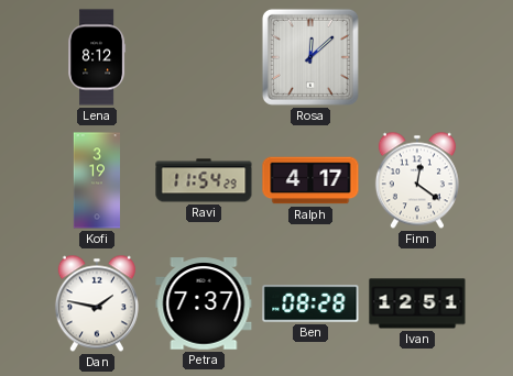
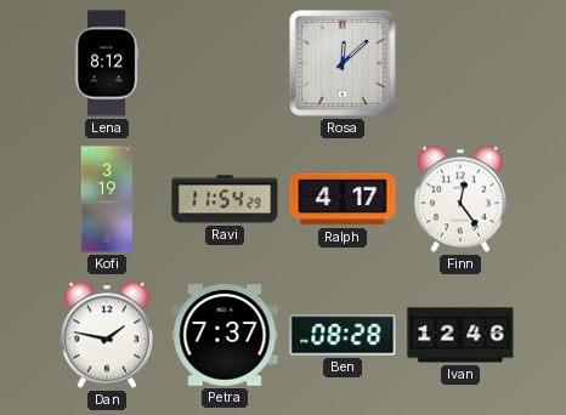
Finn: 12:21 -> 12:24
Ivan: 12:51 -> 12:46
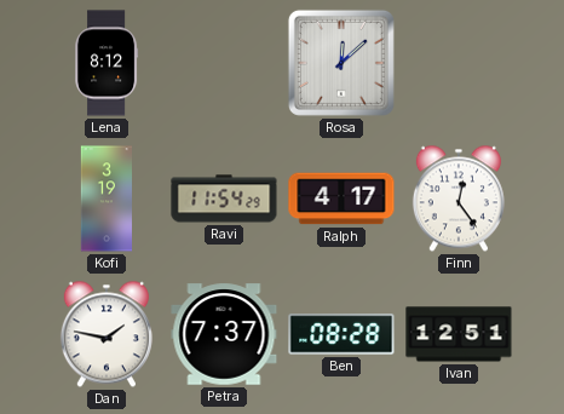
Ivan: 12:46 -> 12:51
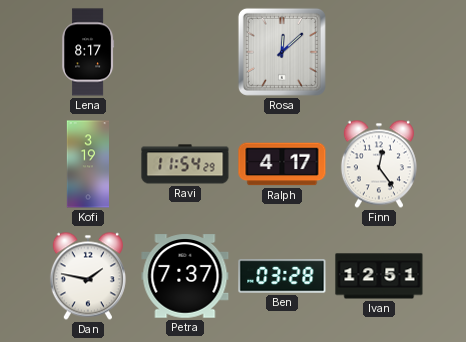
Lena: 8:12 -> 8:17
Ben: 08:28 -> 03:28
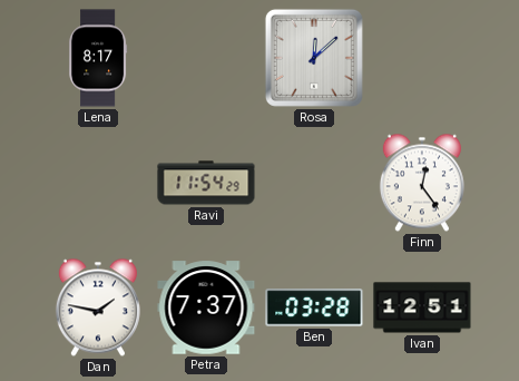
Kofi: 3:19 -> none
Ralph: 4:17 -> none
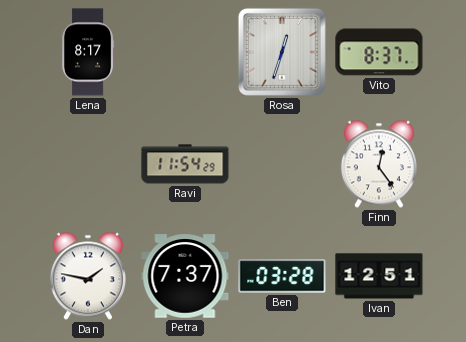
Rosa: 12:08 -> 12:33
Vito: none -> 8:37
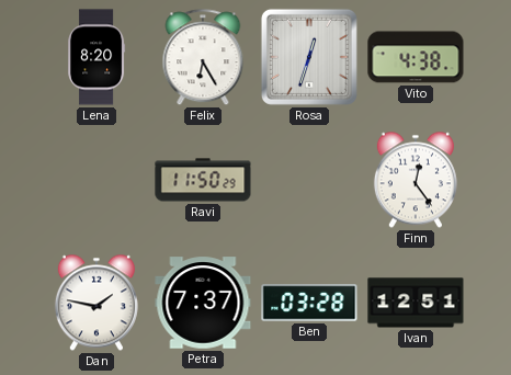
Lena: 8:17 -> 8:20
Felix: none -> 6:25
Vito: 8:37 -> 4:38
Ravi: 11:54 -> 11:50
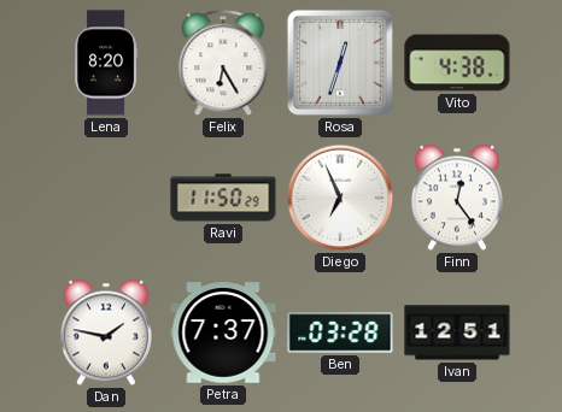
Diego: none -> 6:56
